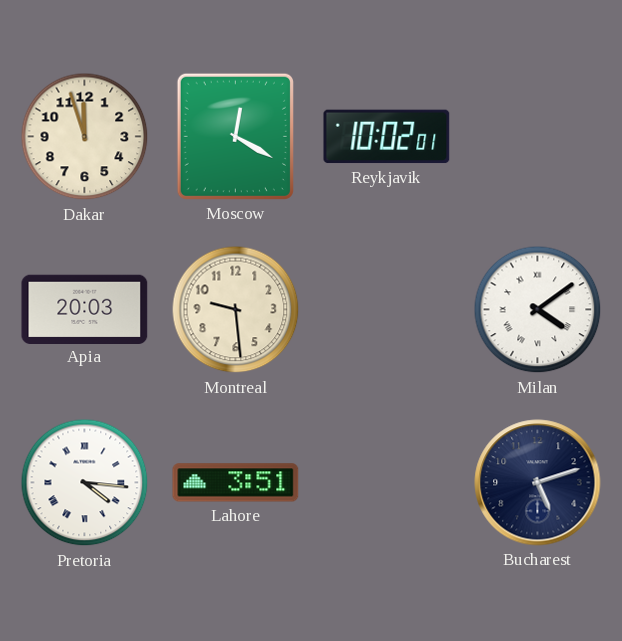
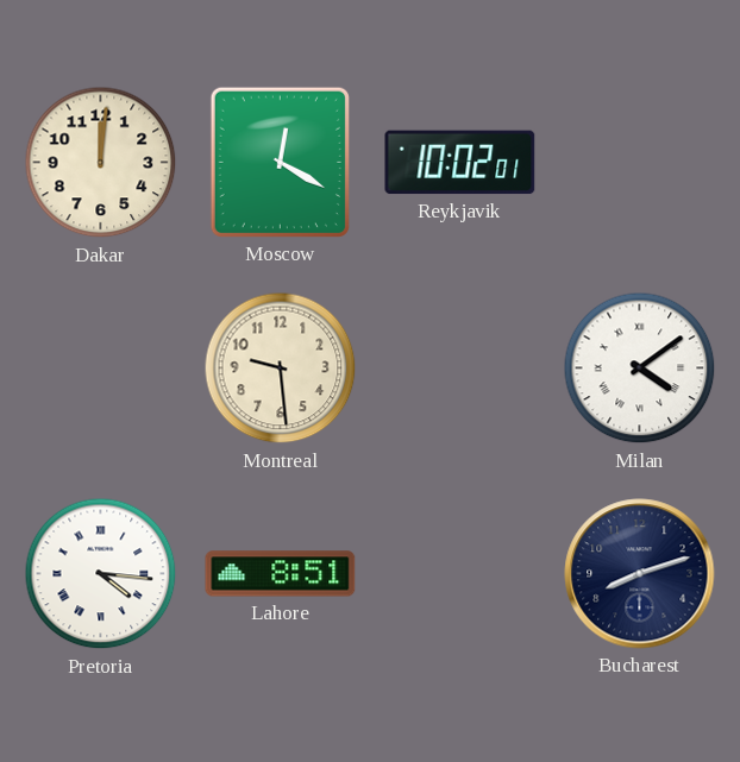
Dakar: 11:57 -> 12:01
Apia: 20:03 -> none
Lahore: 3:51 -> 8:51
Bucharest: 5:12 -> 8:12
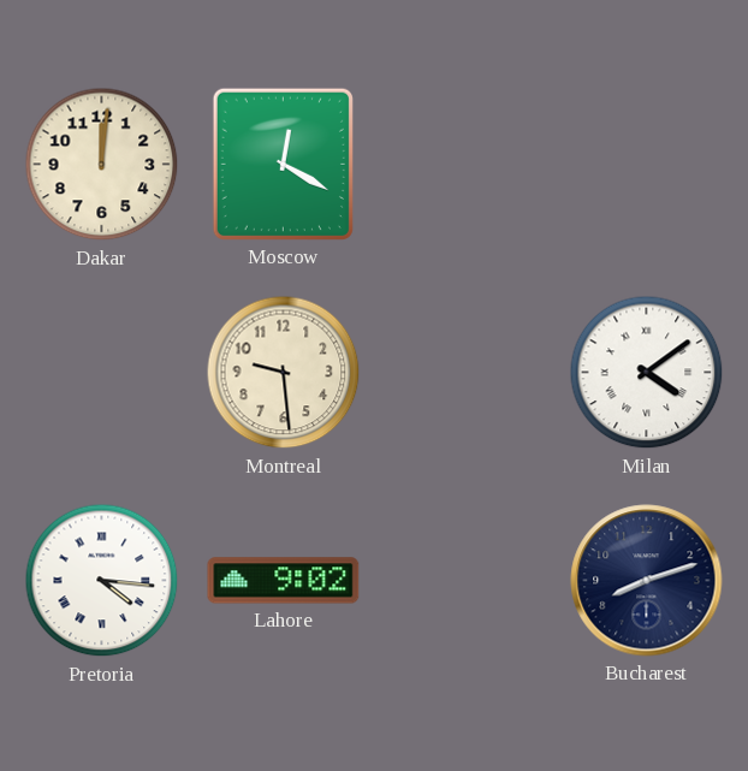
Reykjavik: 10:02 -> none
Lahore: 8:51 -> 9:02
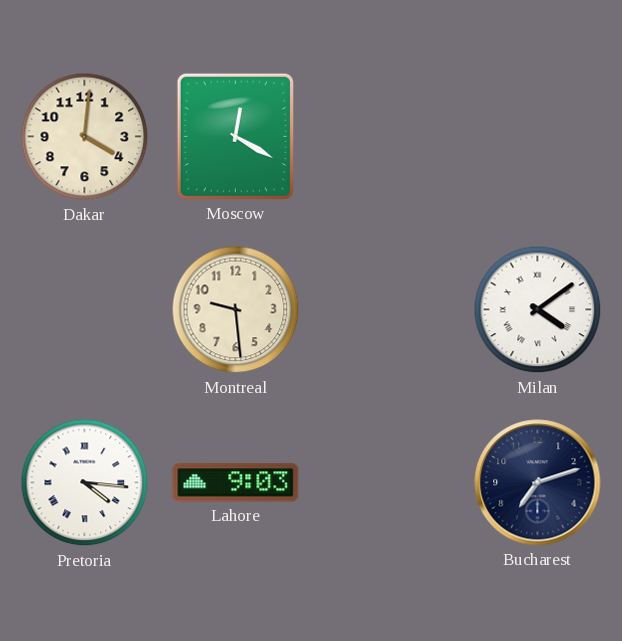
Dakar: 12:01 -> 4:01
Lahore: 9:02 -> 9:03
Bucharest: 8:12 -> 7:12
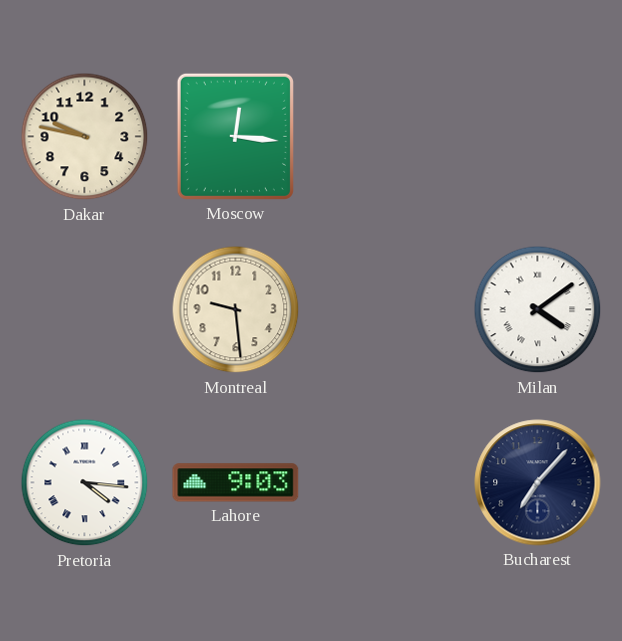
Dakar: 4:01 -> 9:47
Moscow: 12:20 -> 12:16
Bucharest: 7:12 -> 7:07
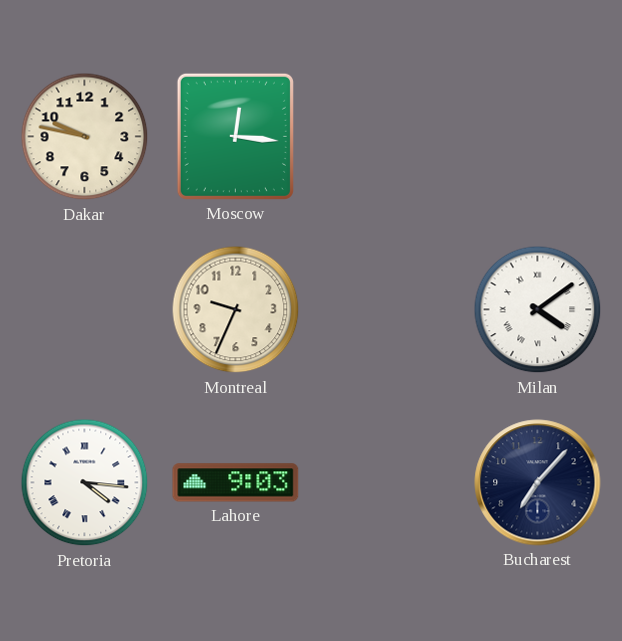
Montreal: 9:29 -> 9:34
